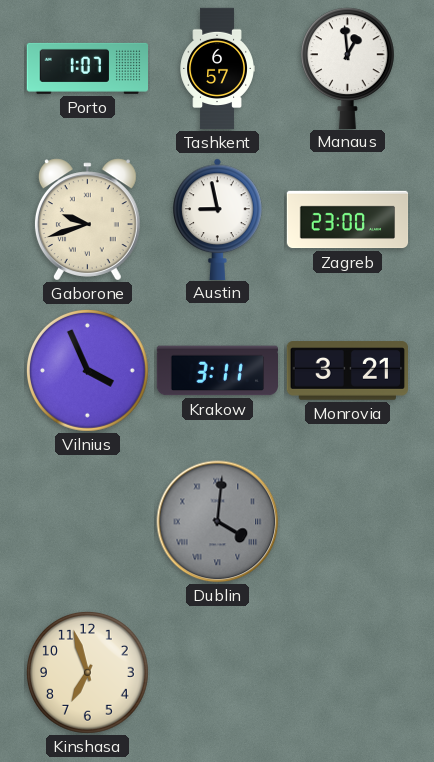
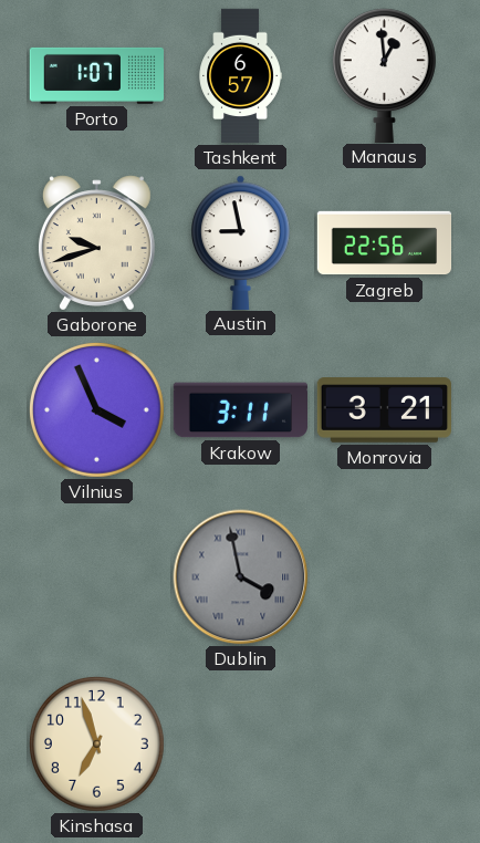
Zagreb: 23:00 -> 22:56
Dublin: 4:01 -> 3:58
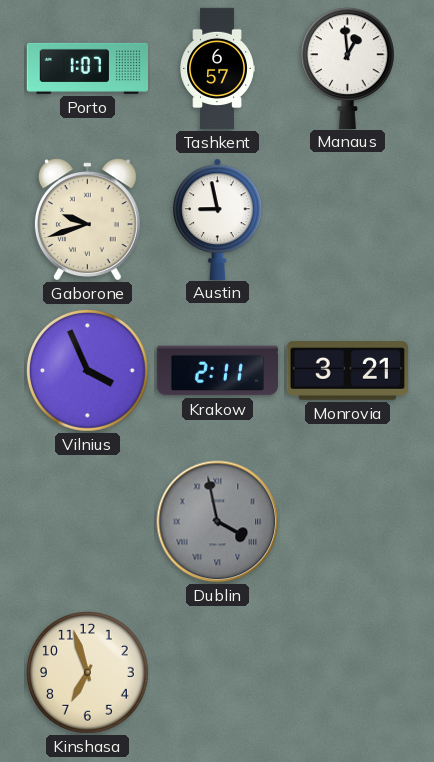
Zagreb: 22:56 -> none
Krakow: 3:11 -> 2:11
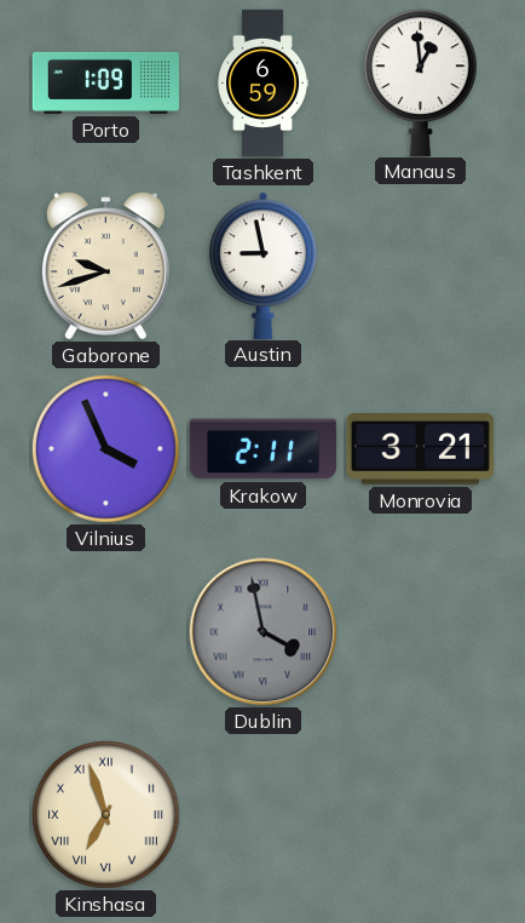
Porto: 1:07 -> 1:09
Tashkent: 6:57 -> 6:59
Kinshasa numerals: Arabic -> Roman
